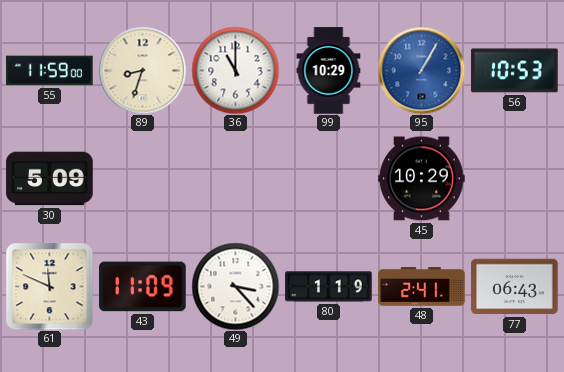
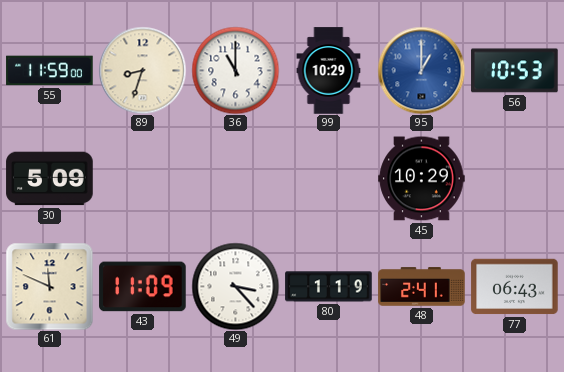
95: 1:05 -> 1:00
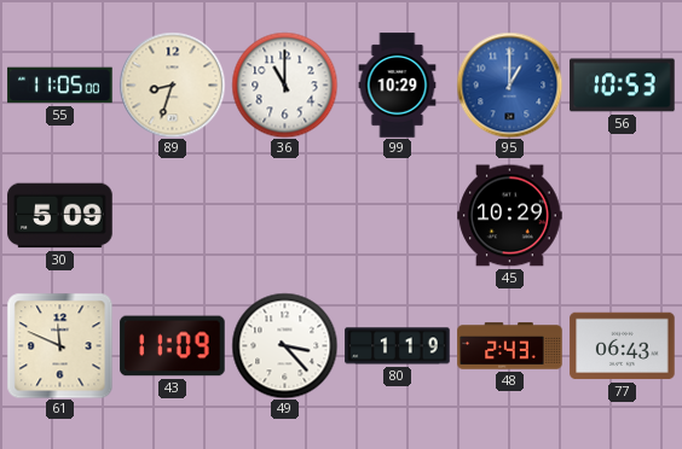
55: 11:59 -> 11:05
48: 2:41 -> 2:43
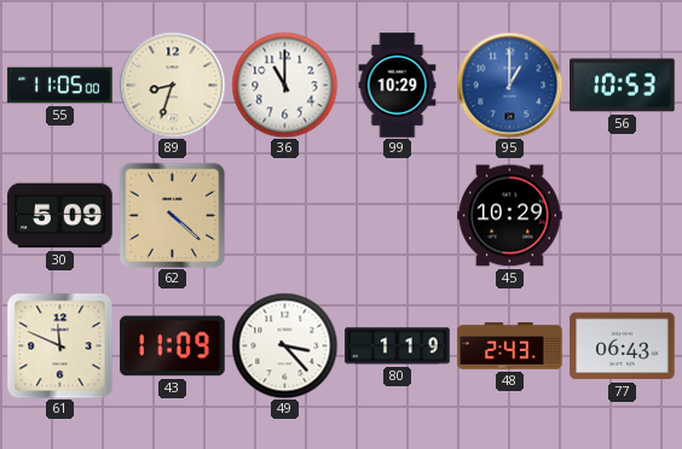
62: none -> 4:22
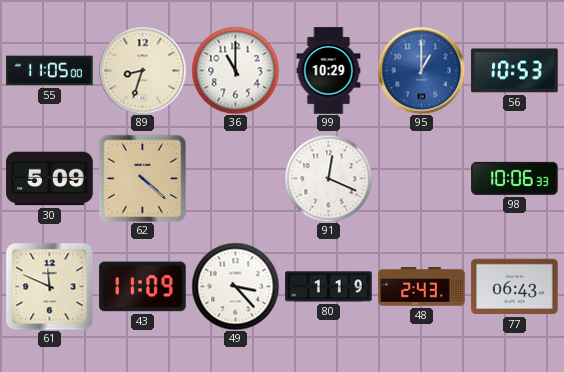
91: none -> 12:19
45: 10:29 -> none
98: none -> 10:06
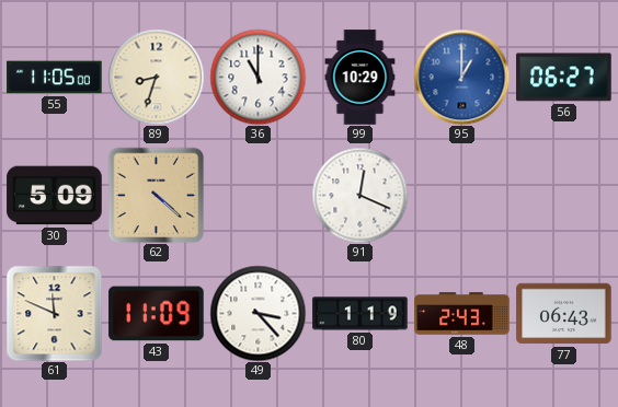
56: 10:53 -> 06:27
98: 10:06 -> none
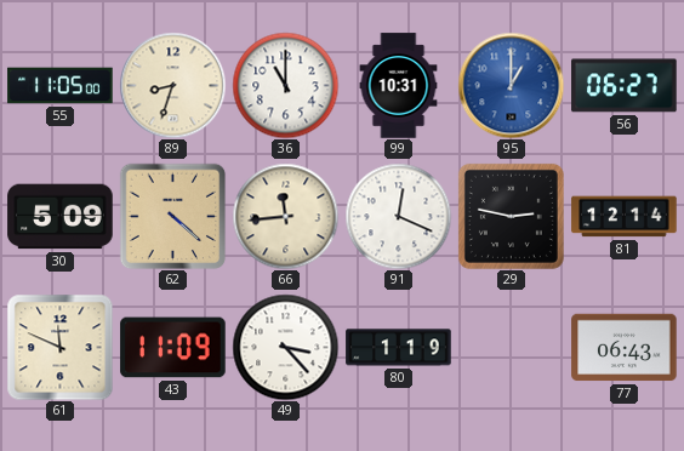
99: 10:29 -> 10:31
66: none -> 11:44
29: none -> 2:47
81: none -> 12:14
48: 2:43 -> none
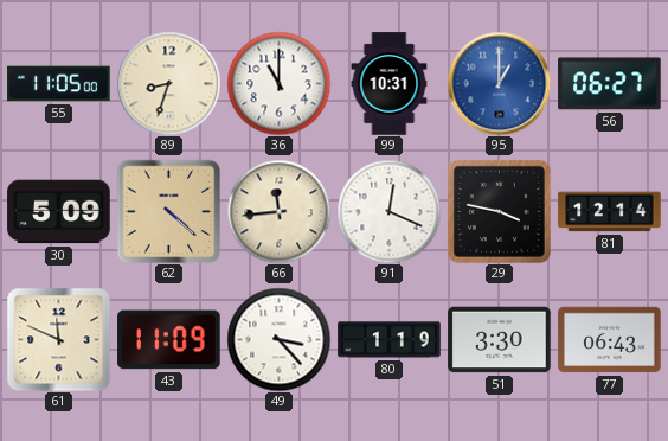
29: 2:47 -> 3:47
51: none -> 3:30
